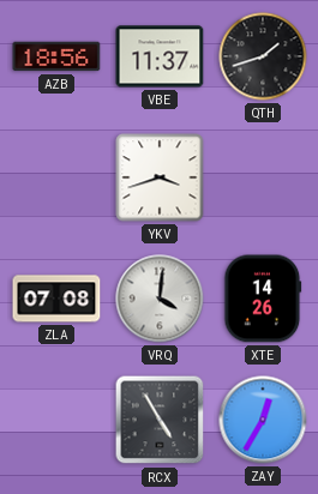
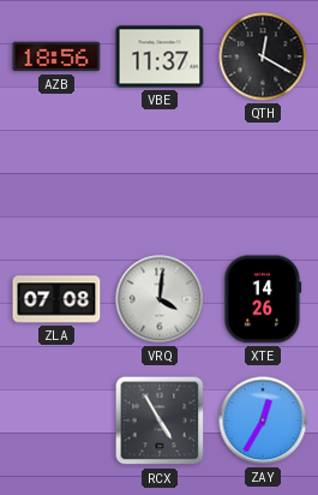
QTH: 1:42 -> 12:20
YKV: 3:42 -> none
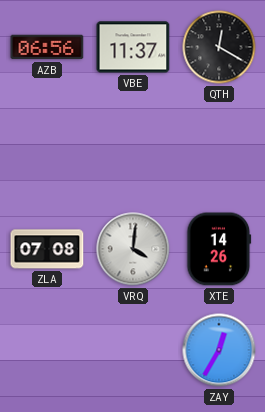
AZB: 18:56 -> 06:56
RCX: 4:55 -> none
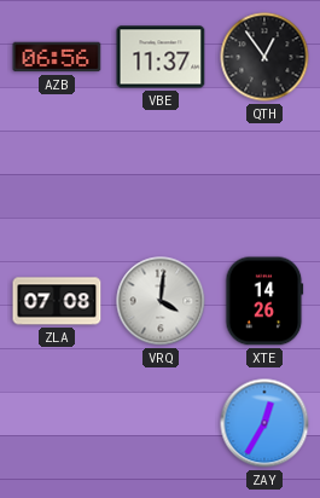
QTH: 12:20 -> 12:54
